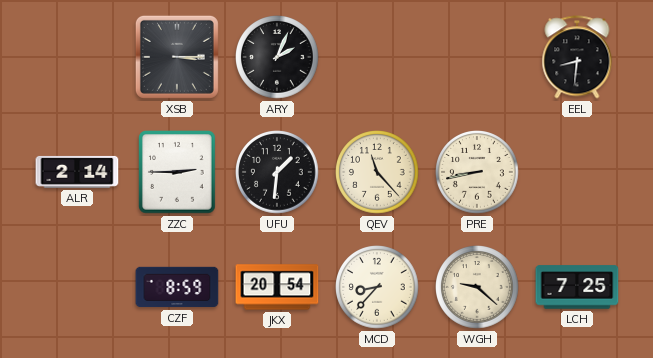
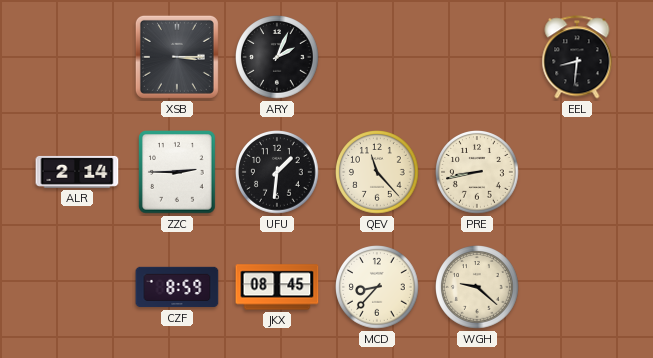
JKX: 20:54 -> 08:45
LCH: 7:25 -> none
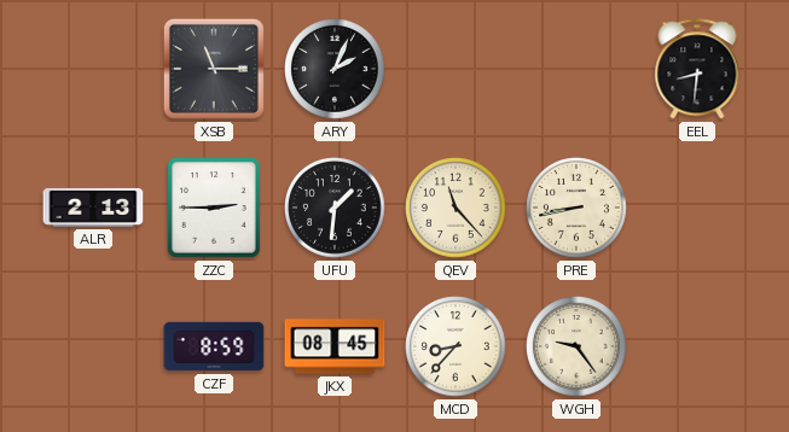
XSB: 3:15 -> 11:15
ALR: 2:14 -> 2:13
WGH: 9:22 -> 9:24
